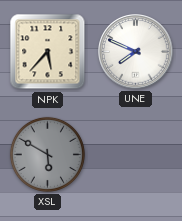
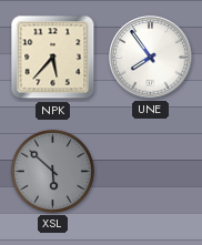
UNE: 7:49 -> 7:54
XSL: 5:50 -> 5:52
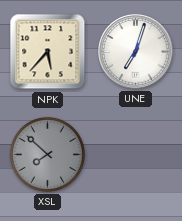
UNE: 7:54 -> 7:03
XSL: 5:52 -> 7:52
